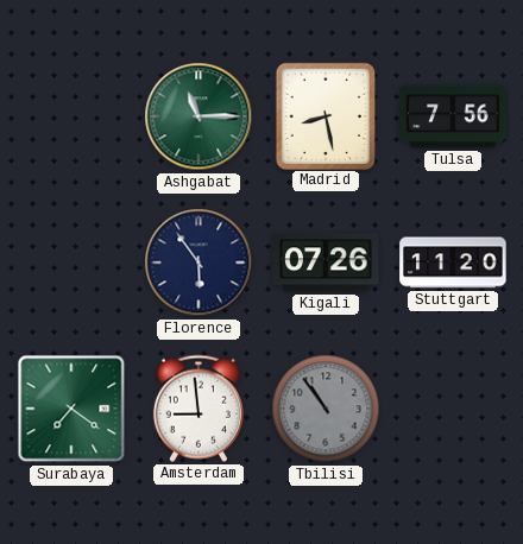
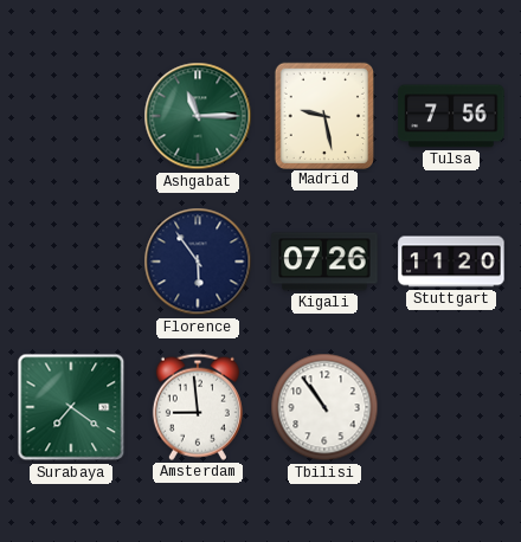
Madrid: 8:28 -> 9:28
Tbilisi dial: grey -> white
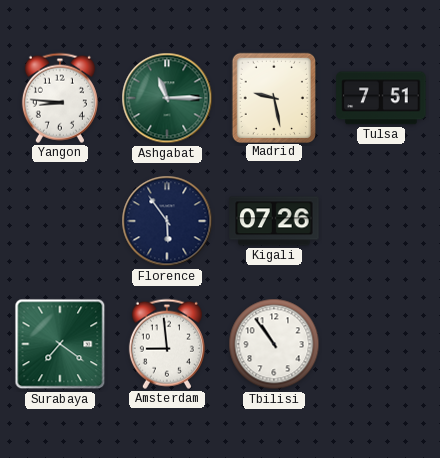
Yangon: none -> 8:46
Tulsa: 7:56 -> 7:51
Stuttgart: 11:20 -> none
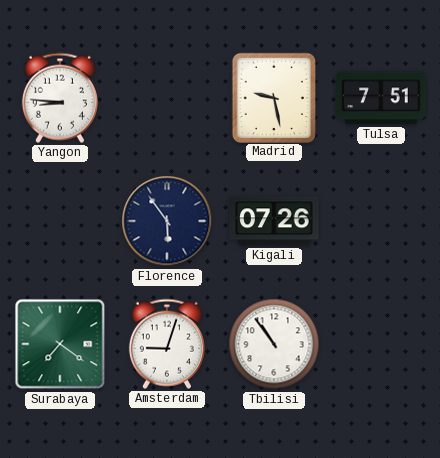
Ashgabat: 11:15 -> none
Amsterdam: 8:59 -> 9:03
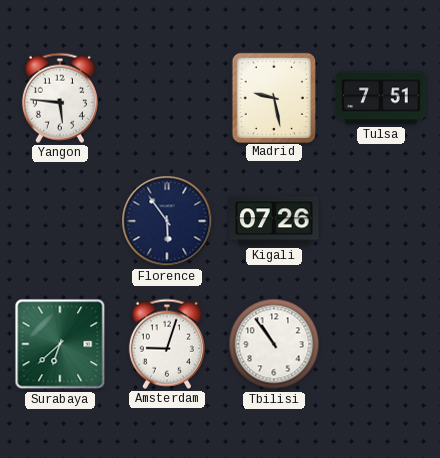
Yangon: 8:46 -> 5:46
Surabaya: 7:21 -> 6:38
